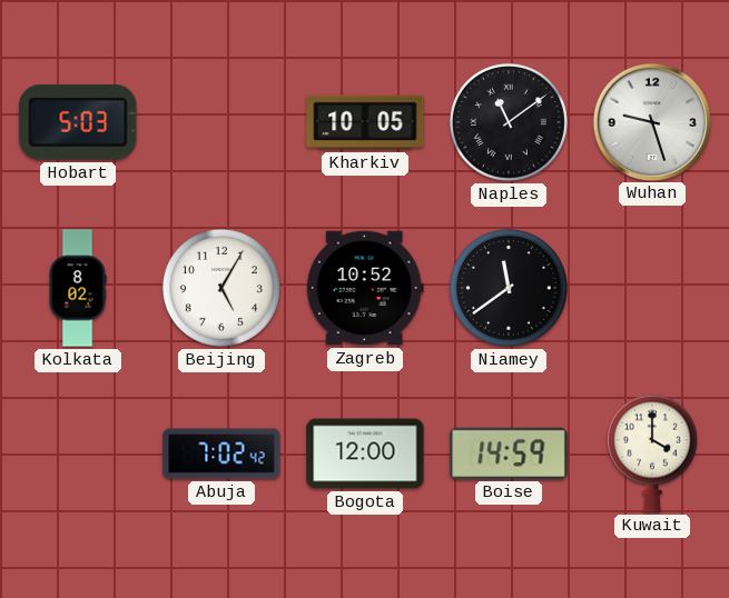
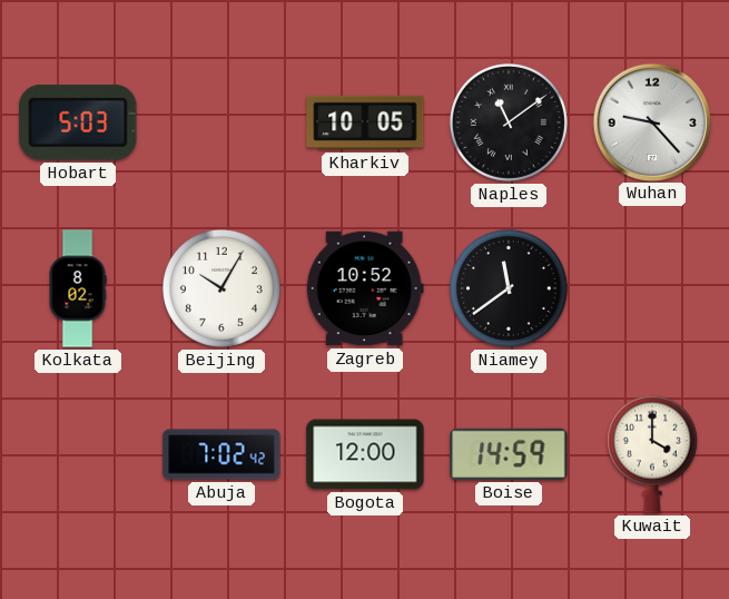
Wuhan: 9:27 -> 9:23
Beijing: 5:05 -> 10:05
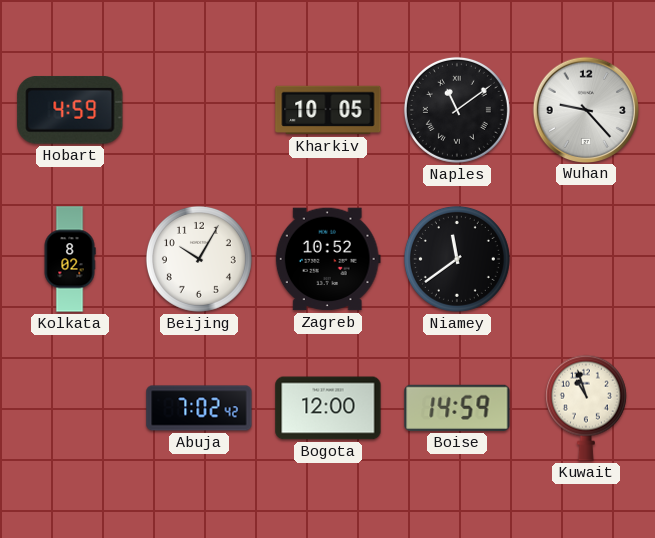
Hobart: 5:03 -> 4:59
Kuwait: 4:00 -> 10:57
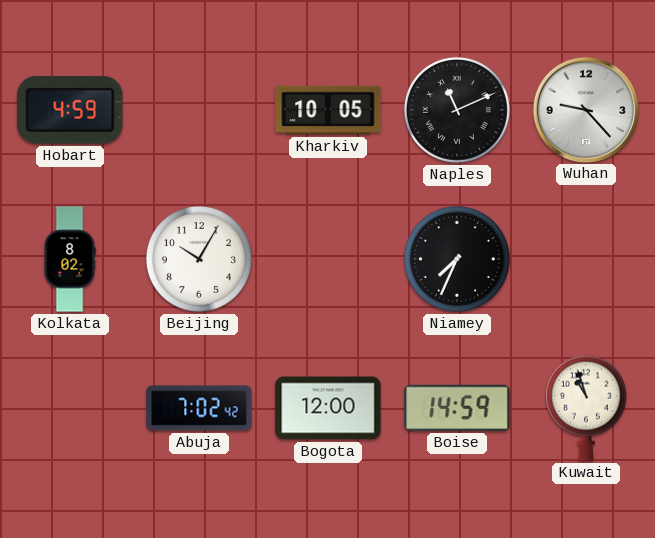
Naples: 11:09 -> 11:11
Zagreb: 10:52 -> none
Niamey: 11:39 -> 7:34
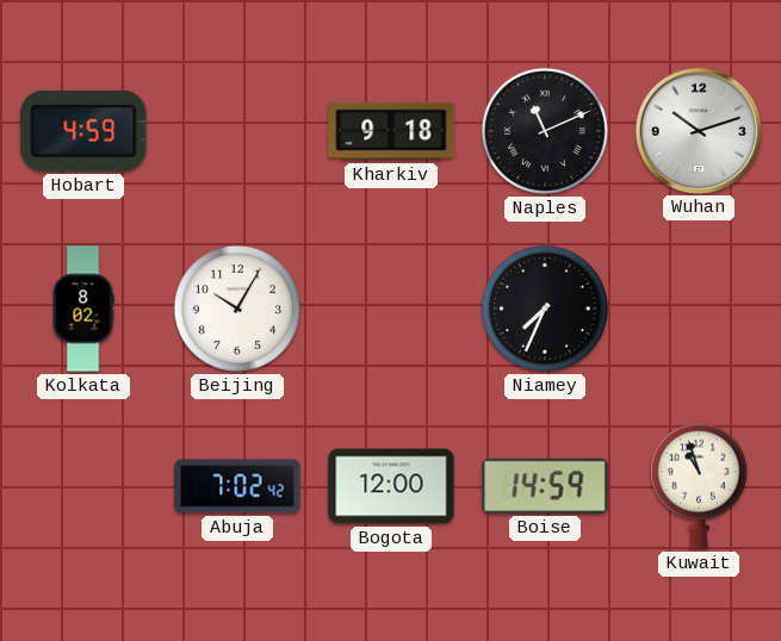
Kharkiv: 10:05 -> 9:18
Wuhan: 9:23 -> 10:12
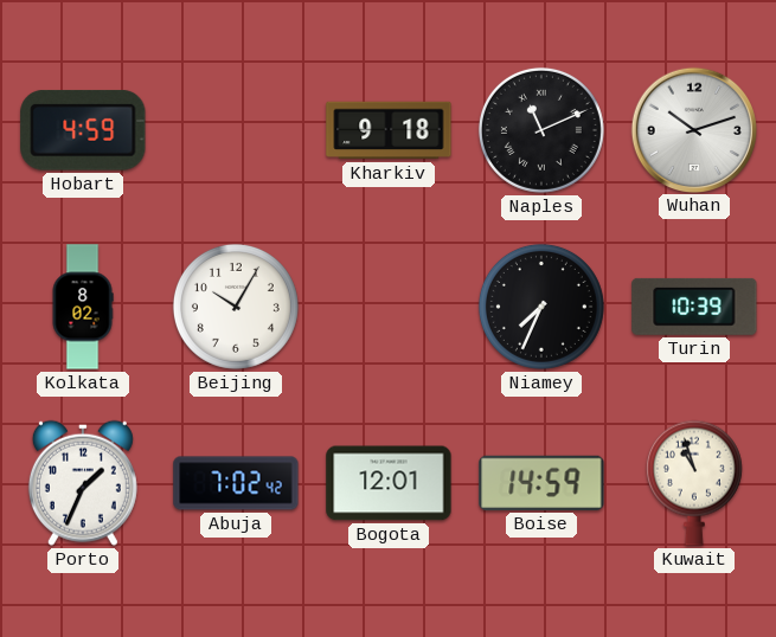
Turin: none -> 10:39
Porto: none -> 1:34
Bogota: 12:00 -> 12:01
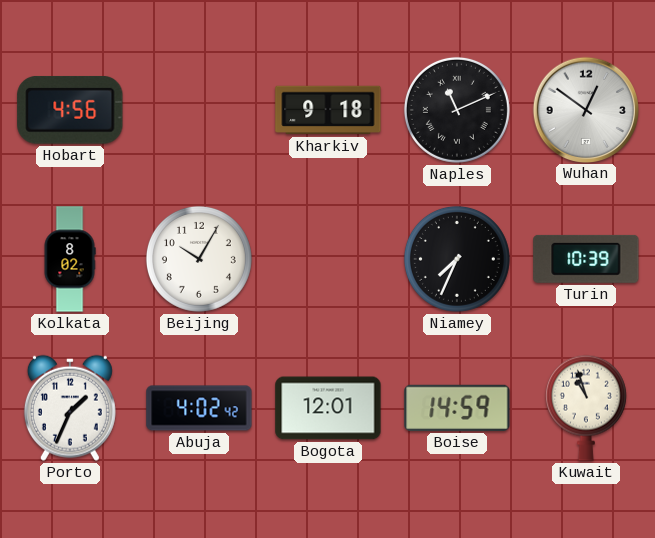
Hobart: 4:59 -> 4:56
Wuhan: 10:12 -> 12:51
Abuja: 7:02 -> 4:02
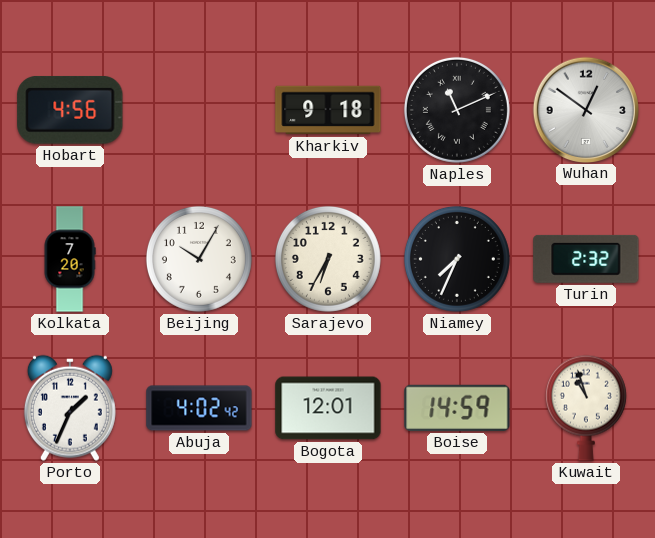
Kolkata: 8:02 -> 7:20
Sarajevo: none -> 6:35
Turin: 10:39 -> 2:32
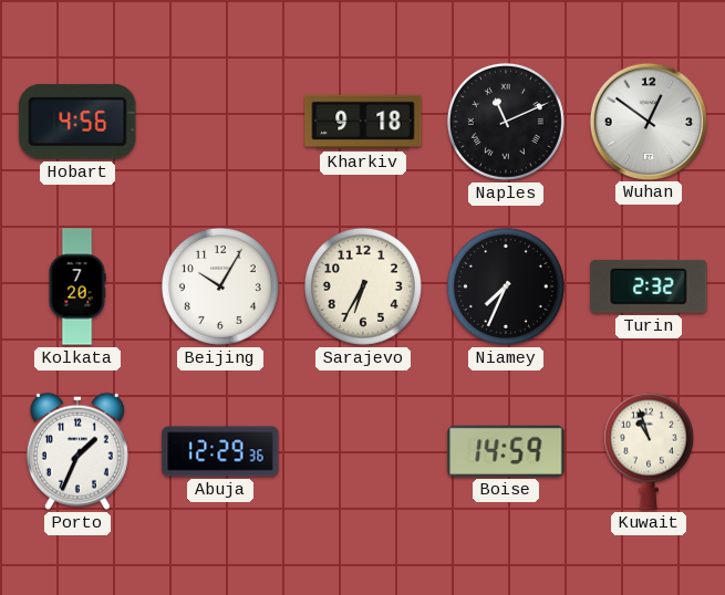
Abuja: 4:02 -> 12:29
Bogota: 12:01 -> none
